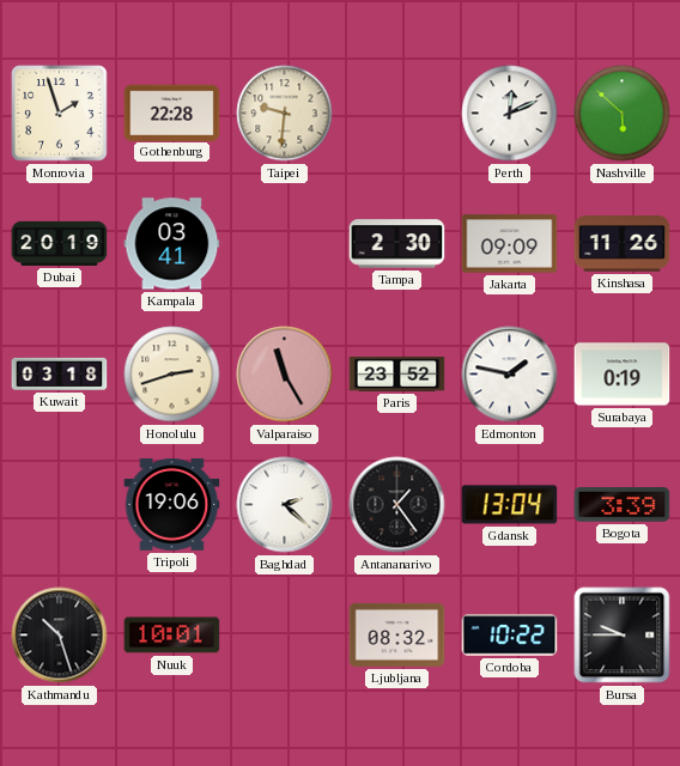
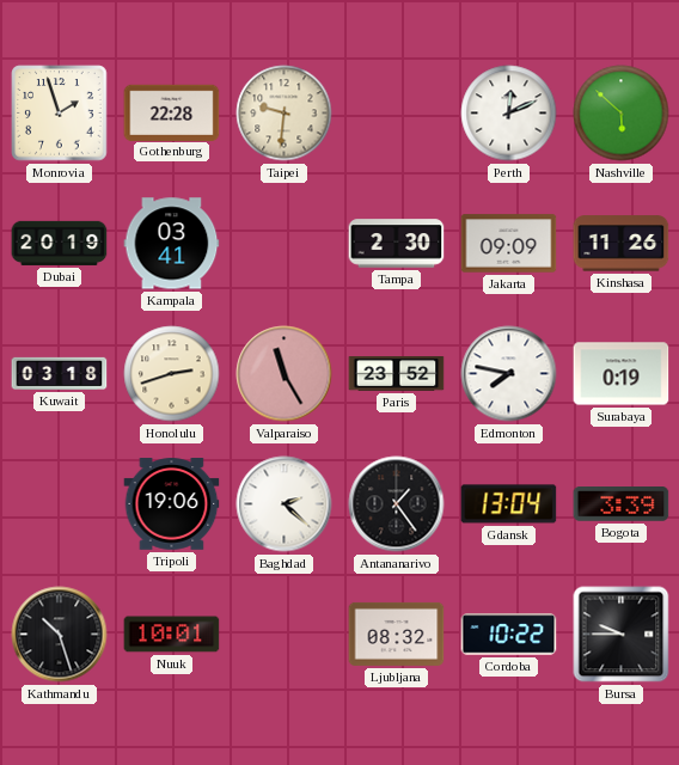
Edmonton: 1:47 -> 7:47
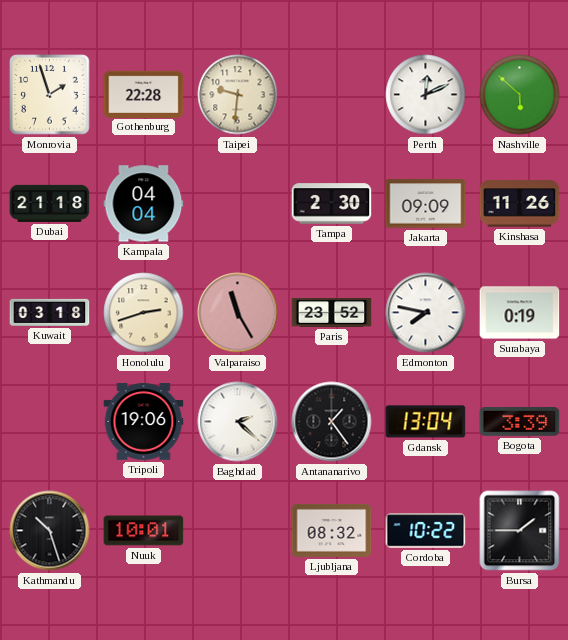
Dubai: 20:19 -> 21:18
Kampala: 03:41 -> 04:04
Bursa: 9:45 -> 1:45
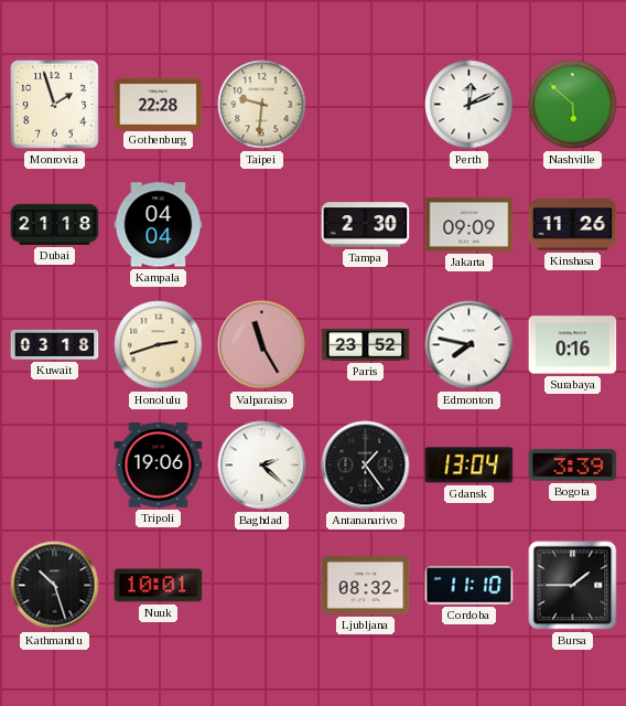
Surabaya: 0:19 -> 0:16
Cordoba: 10:22 -> 11:10
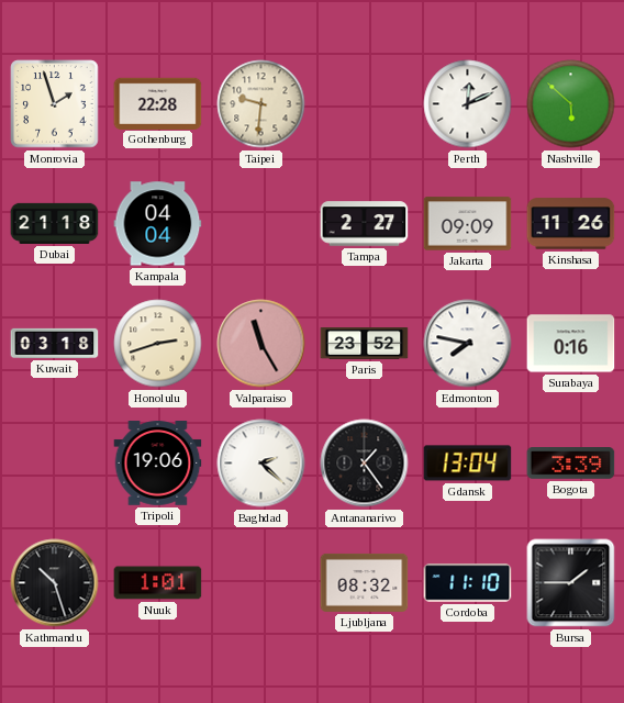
Tampa: 2:30 -> 2:27
Nuuk: 10:01 -> 1:01
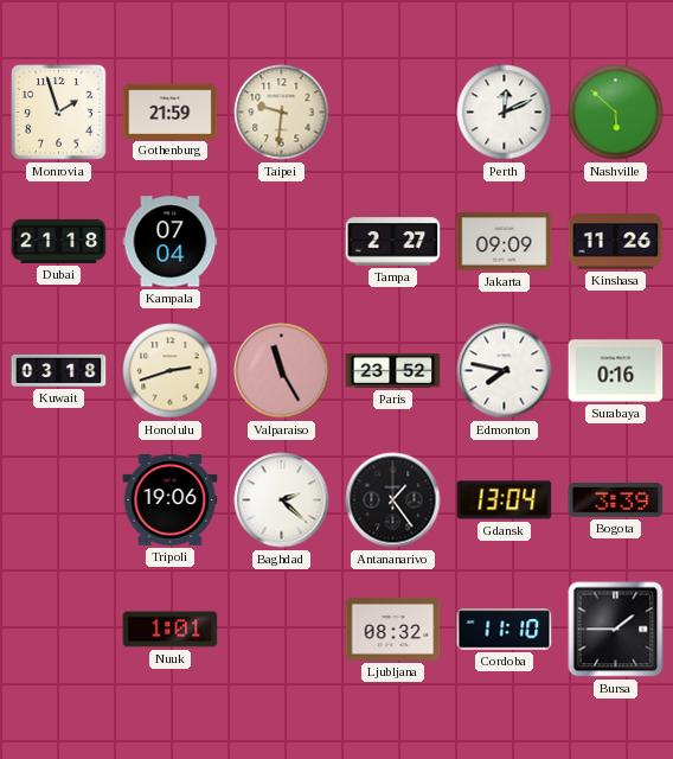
Gothenburg: 22:28 -> 21:59
Kampala: 04:04 -> 07:04
Kathmandu: 10:27 -> none
